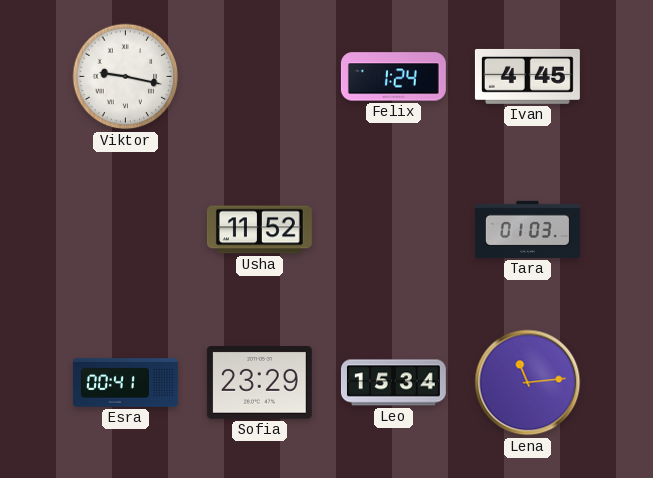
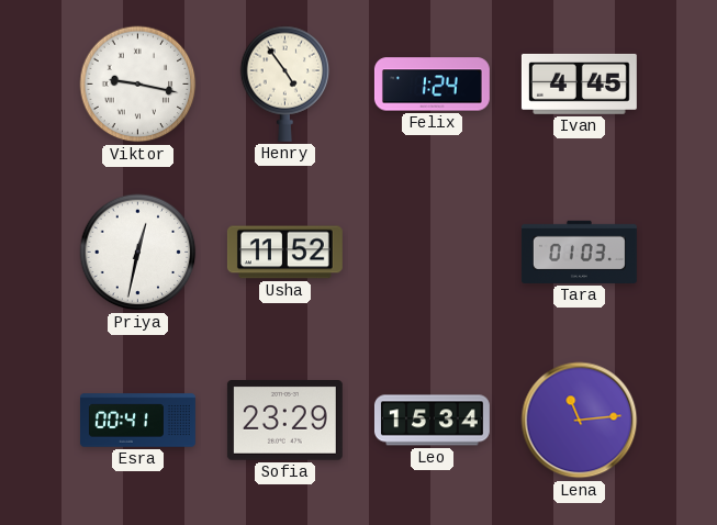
Henry: none -> 4:54
Priya: none -> 12:32
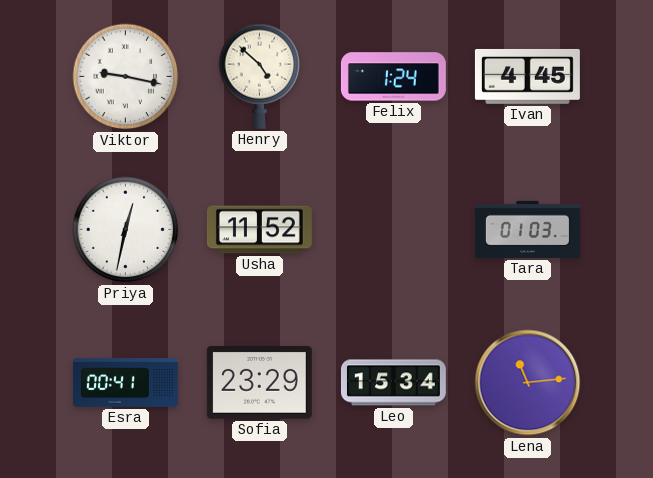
Henry: 4:54 -> 4:52
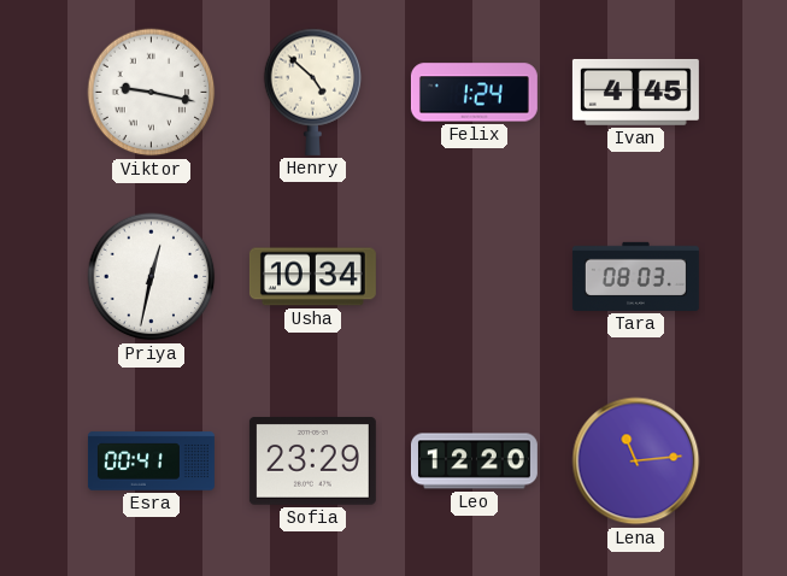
Usha: 11:52 -> 10:34
Tara: 01:03 -> 08:03
Leo: 15:34 -> 12:20
